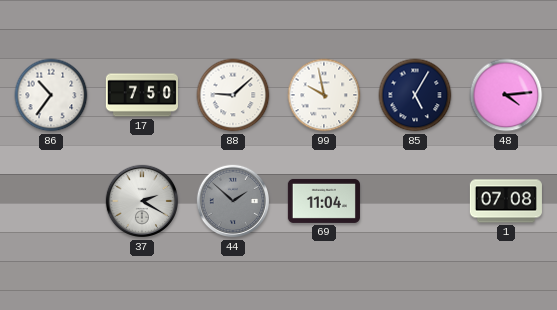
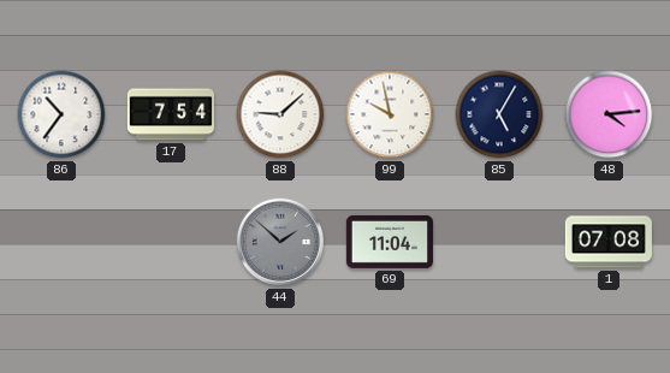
17: 7:50 -> 7:54
37: 2:20 -> none
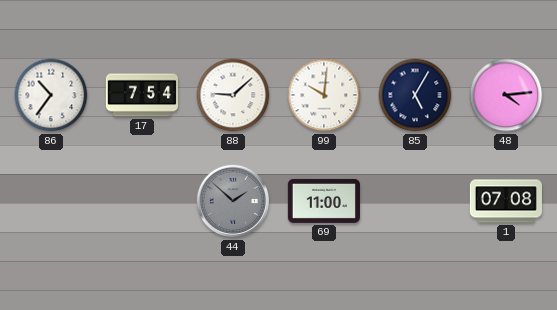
99: 9:58 -> 10:01
69: 11:04 -> 11:00
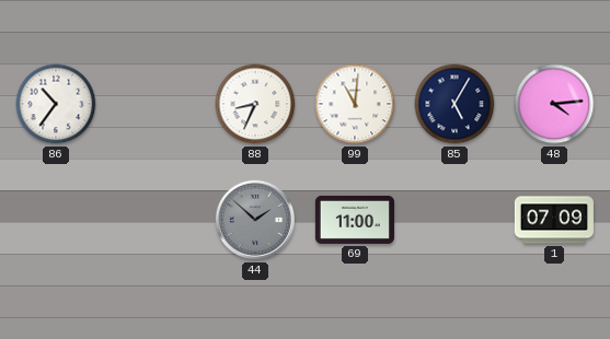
17: 7:54 -> none
88: 9:08 -> 8:34
99: 10:01 -> 11:01
1: 07:08 -> 07:09
